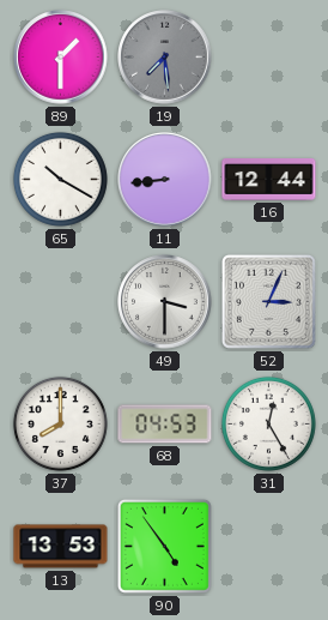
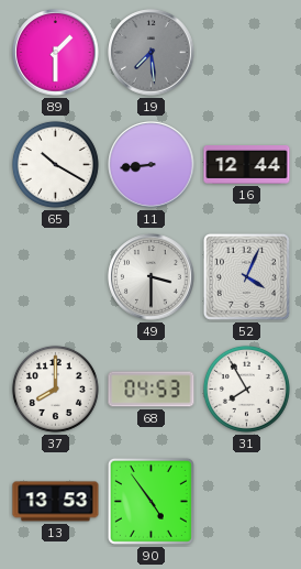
52: 3:04 -> 4:04
31: 12:25 -> 7:55
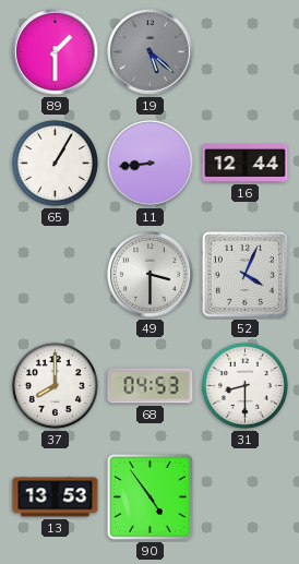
19: 7:29 -> 5:22
65: 10:20 -> 1:05
31: 7:55 -> 8:30
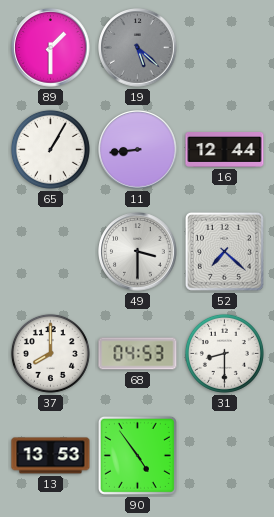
52: 4:04 -> 7:22
